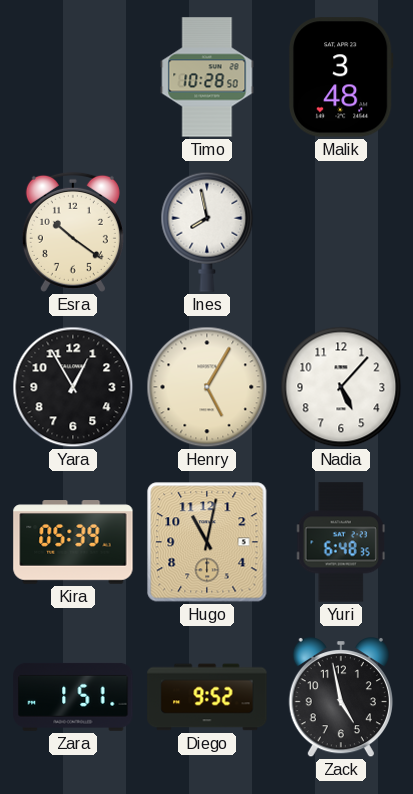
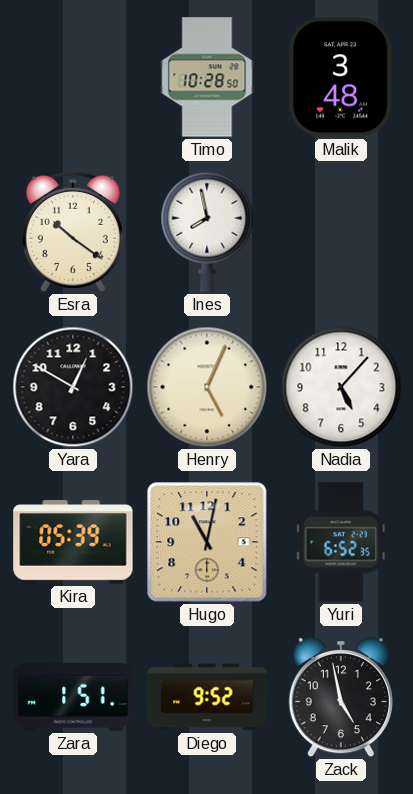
Yara: 12:55 -> 12:50
Henry: 5:05 -> 5:04
Yuri: 6:48 -> 6:52
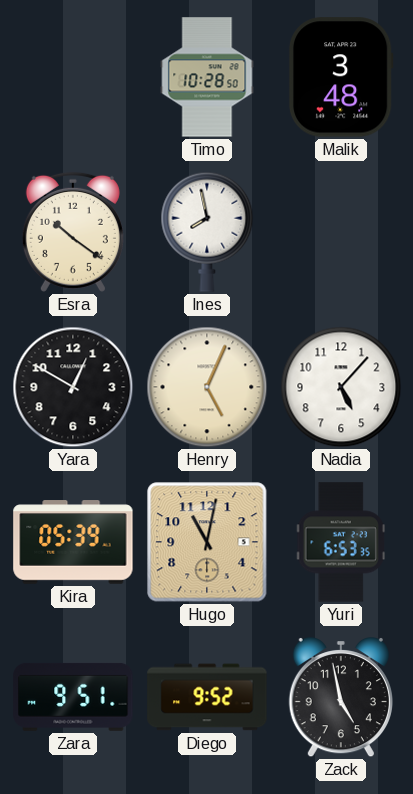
Yuri: 6:52 -> 6:53
Zara: 1:51 -> 9:51
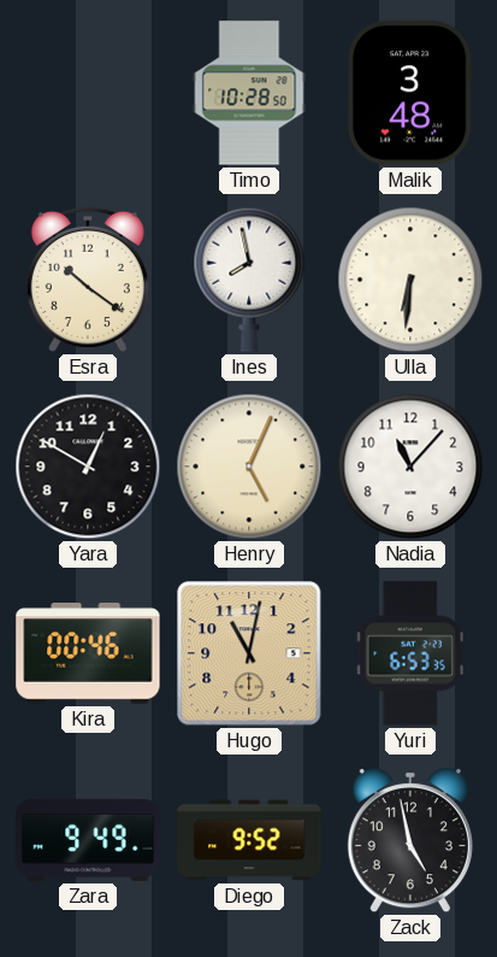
Ulla: none -> 6:31
Nadia: 5:07 -> 11:07
Kira: 05:39 -> 00:46
Zara: 9:51 -> 9:49
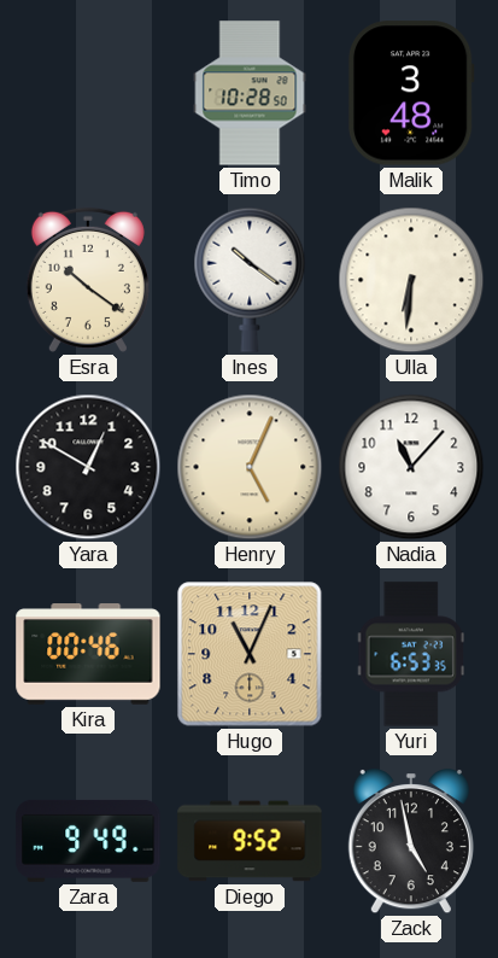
Ines: 7:58 -> 10:21
Hugo: 11:02 -> 11:04
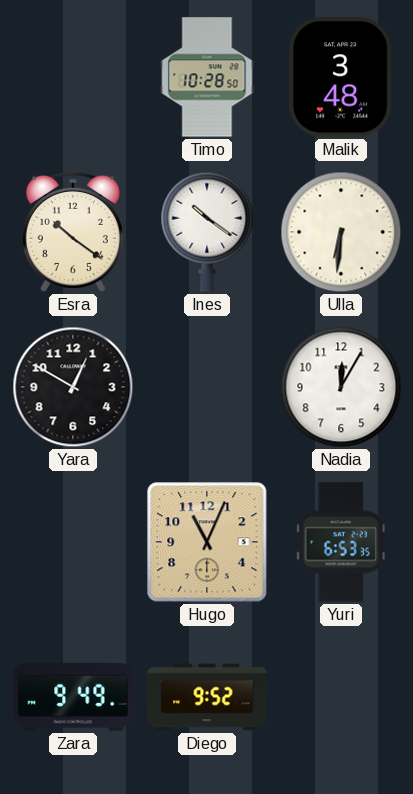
Henry: 5:04 -> none
Nadia: 11:07 -> 12:05
Kira: 00:46 -> none
Zack: 4:58 -> none
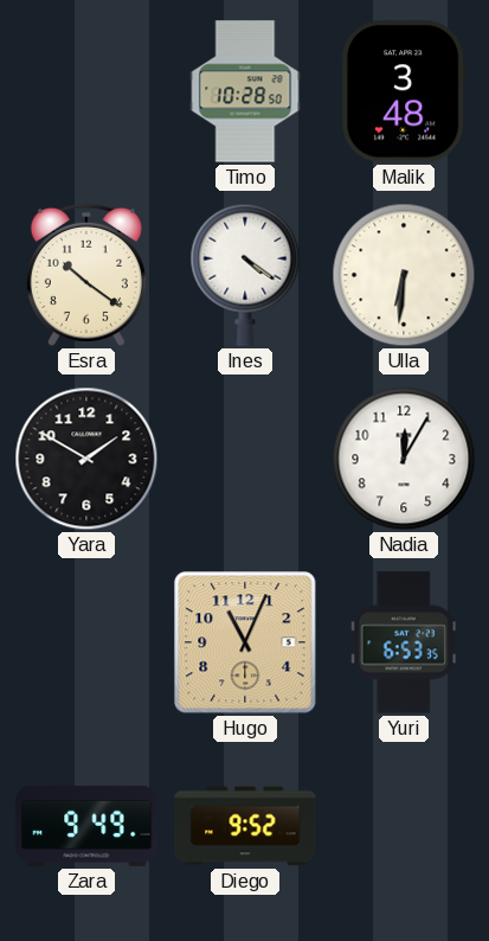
Ines: 10:21 -> 4:21
Yara: 12:50 -> 1:50
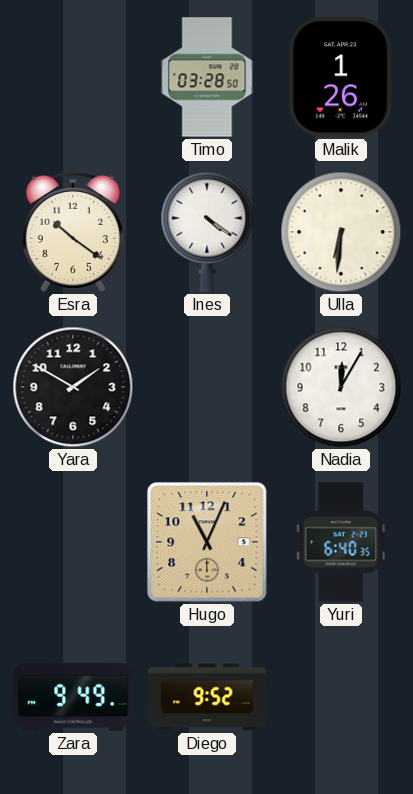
Timo: 10:28 -> 03:28
Malik: 3:48 -> 1:26
Yuri: 6:53 -> 6:40
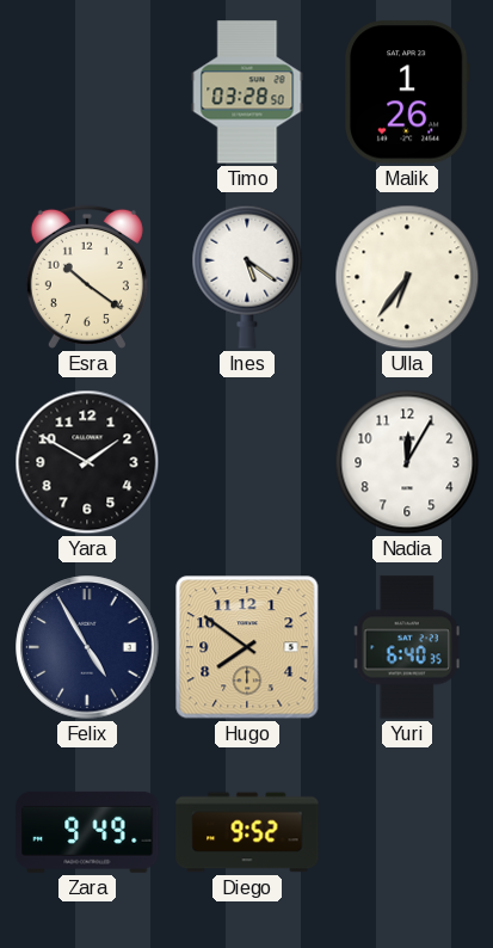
Ines: 4:21 -> 5:21
Ulla: 6:31 -> 6:36
Felix: none -> 4:55
Hugo: 11:04 -> 7:51
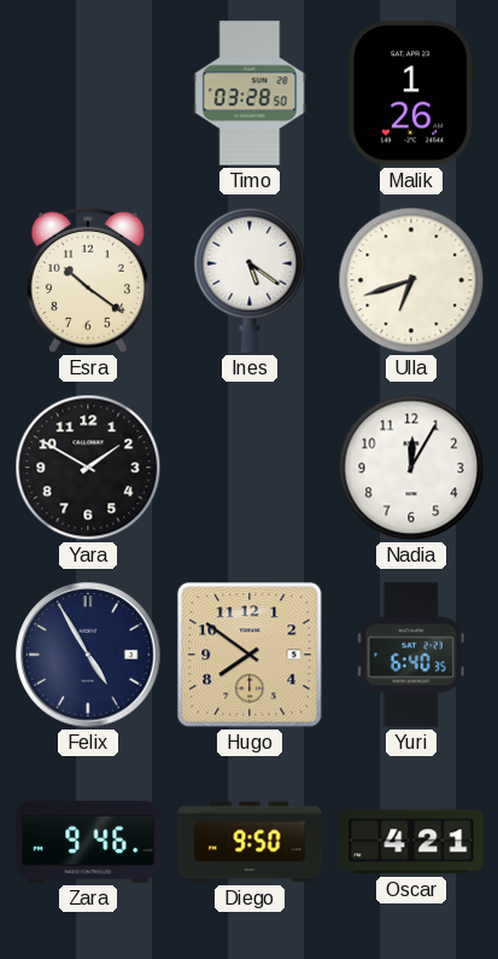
Ulla: 6:36 -> 6:42
Zara: 9:49 -> 9:46
Diego: 9:52 -> 9:50
Oscar: none -> 4:21
